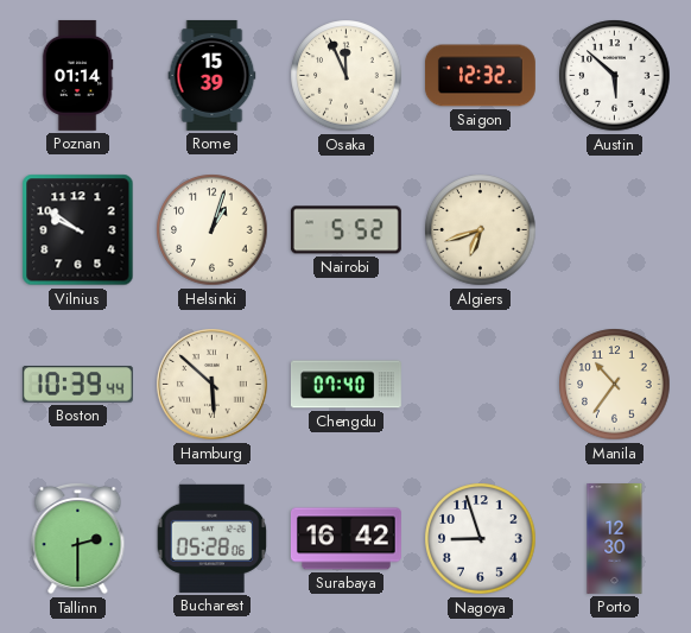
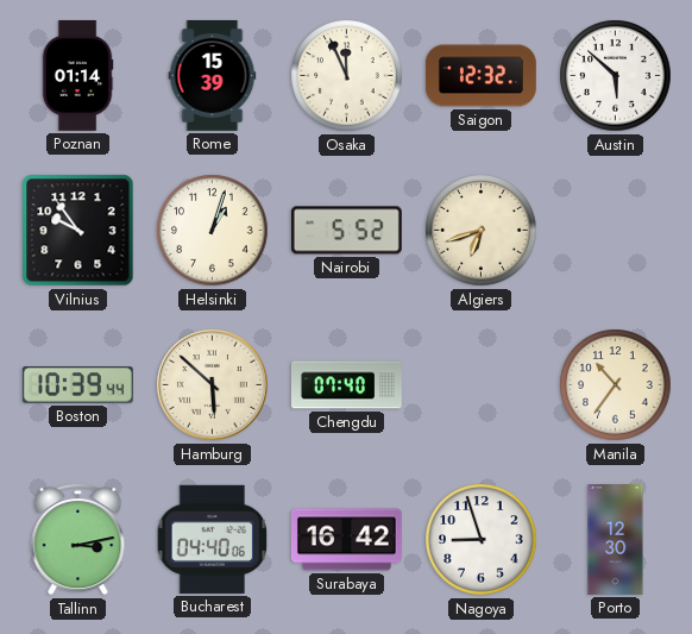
Vilnius: 9:51 -> 9:54
Tallinn: 2:30 -> 3:13
Bucharest: 05:28 -> 04:40
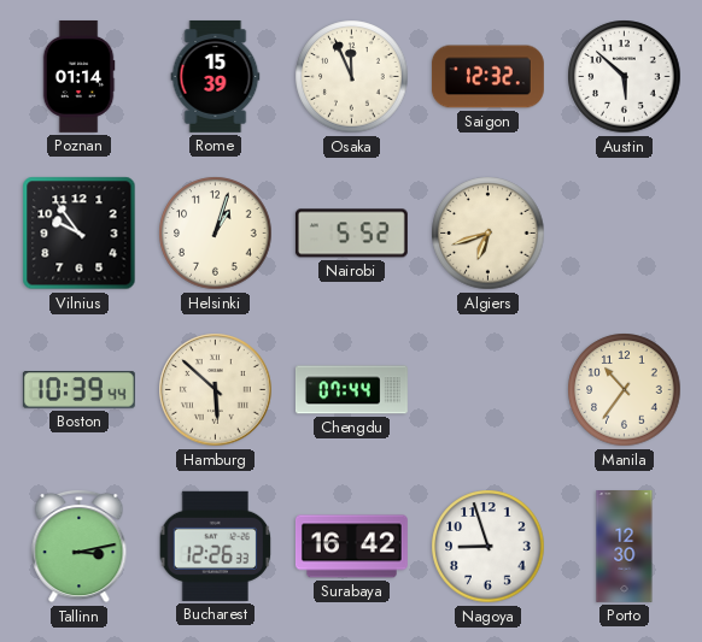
Chengdu: 07:40 -> 07:44
Bucharest: 04:40 -> 12:26
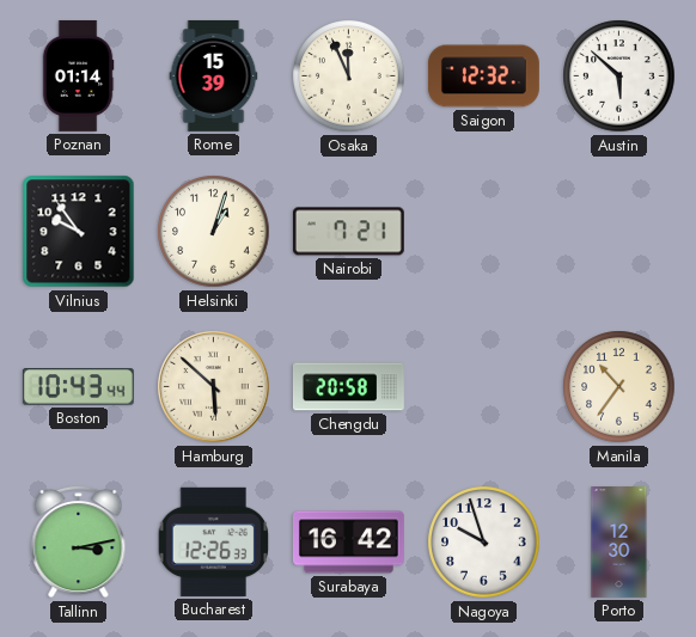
Nairobi: 5:52 -> 7:21
Algiers: 6:42 -> none
Boston: 10:39 -> 10:43
Chengdu: 07:44 -> 20:58
Nagoya: 8:57 -> 9:57
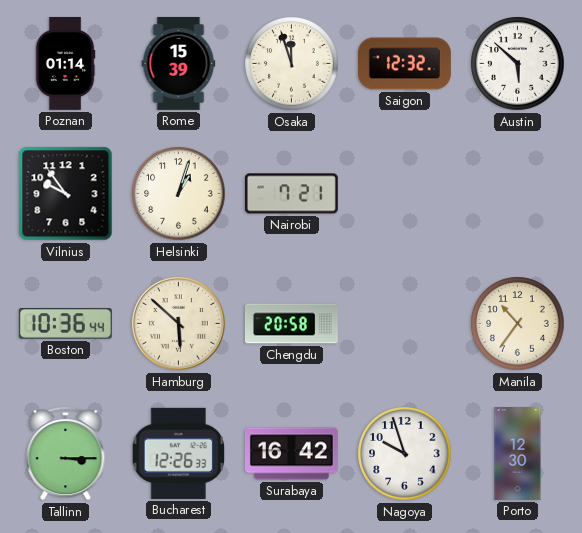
Osaka: 11:56 -> 11:57
Boston: 10:43 -> 10:36
Tallinn: 3:13 -> 3:15
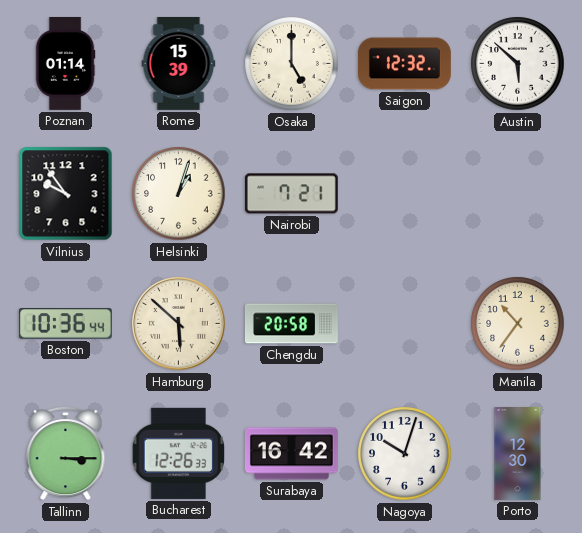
Osaka: 11:57 -> 5:00
Nagoya: 9:57 -> 10:03
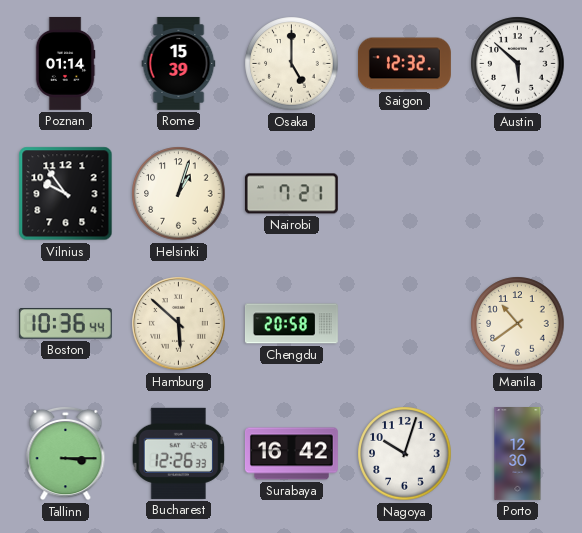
Manila: 10:36 -> 10:39
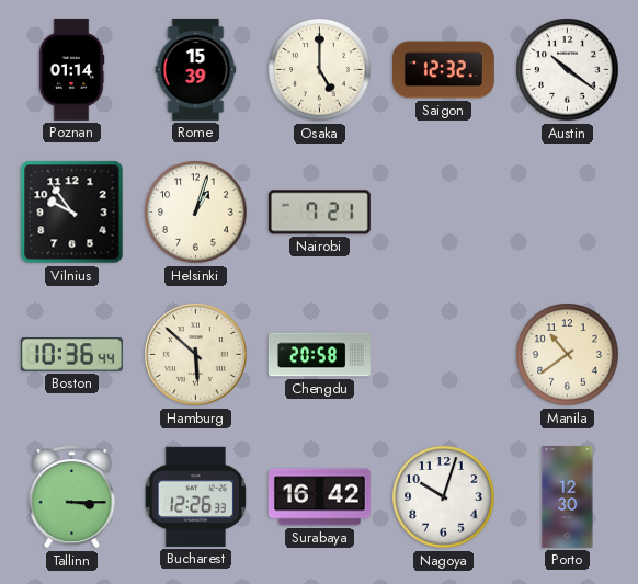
Austin: 5:52 -> 10:21
